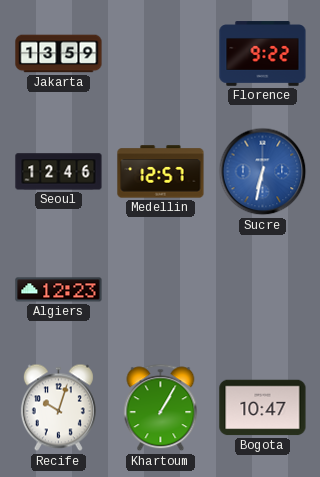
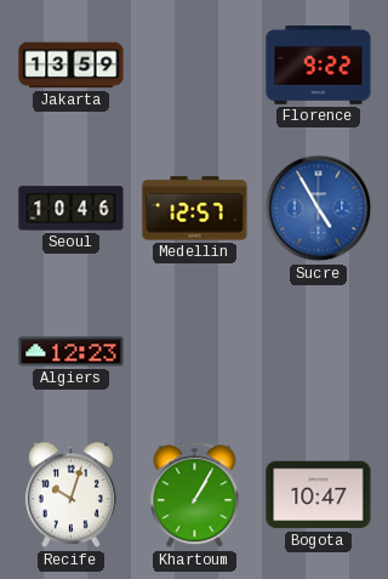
Seoul: 12:46 -> 10:46
Sucre: 6:32 -> 4:55
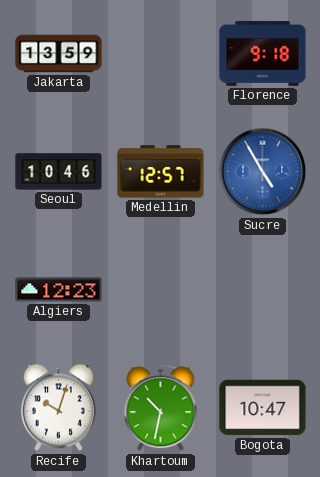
Florence: 9:22 -> 9:18
Khartoum: 1:05 -> 10:32
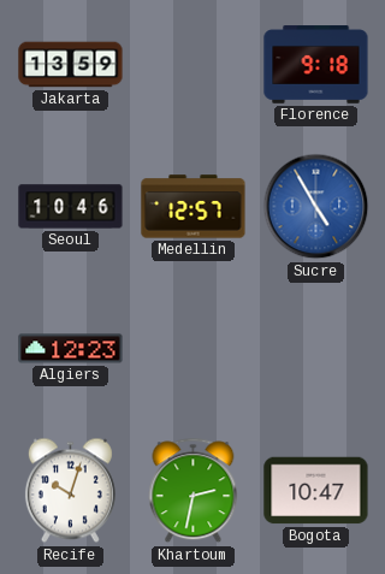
Khartoum: 10:32 -> 2:32
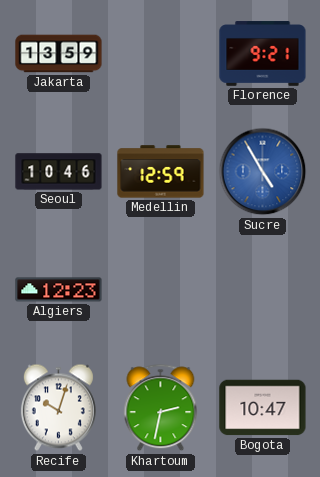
Florence: 9:18 -> 9:21
Medellin: 12:57 -> 12:59
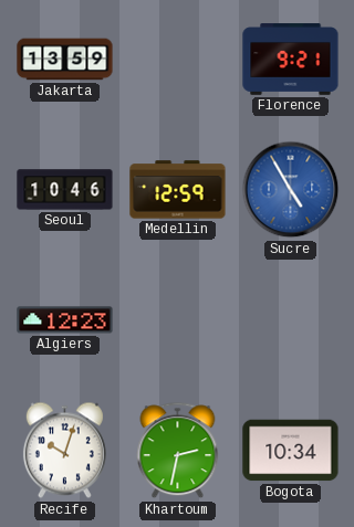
Bogota: 10:47 -> 10:34
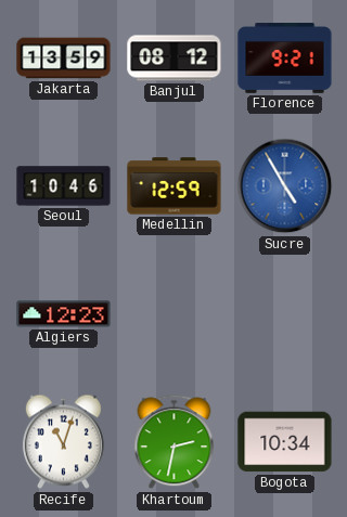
Banjul: none -> 08:12
Recife: 10:03 -> 11:03
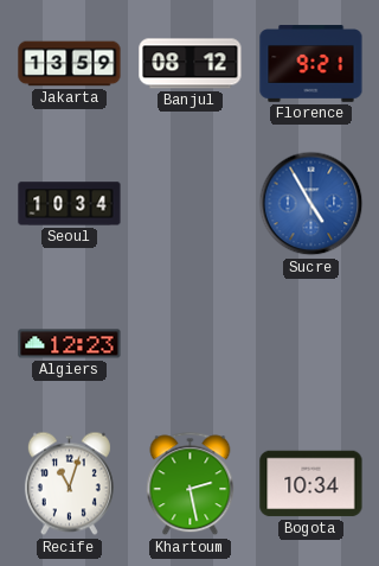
Seoul: 10:46 -> 10:34
Medellin: 12:59 -> none
Khartoum: 2:32 -> 2:28
